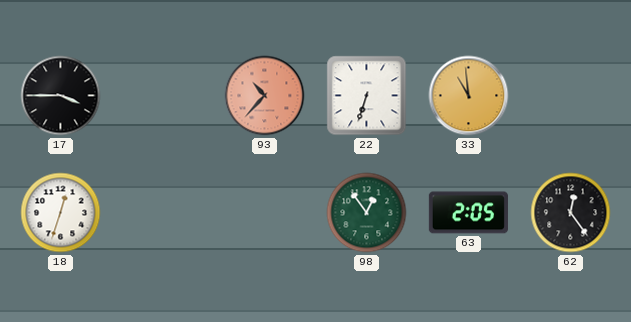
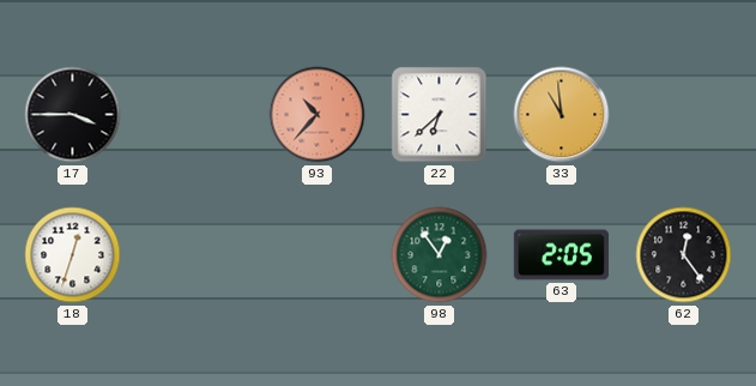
22: 6:33 -> 6:38
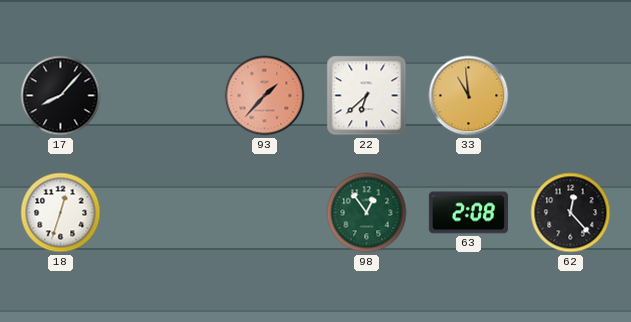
17: 3:45 -> 8:07
93: 10:37 -> 1:37
63: 2:05 -> 2:08
62: 12:24 -> 12:23
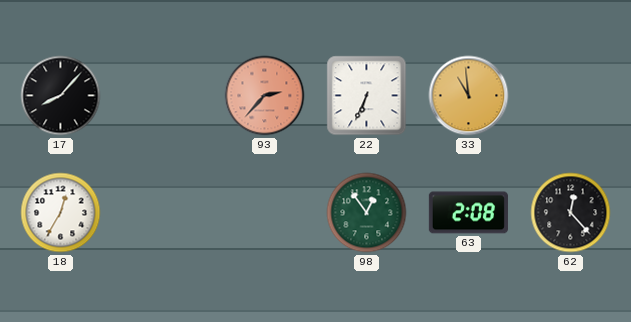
93: 1:37 -> 2:37
22: 6:38 -> 6:34
18: 12:33 -> 12:35
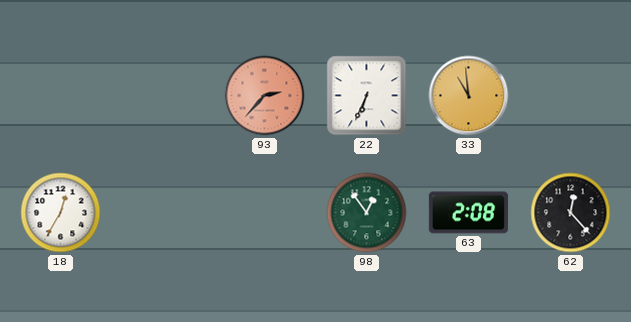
17: 8:07 -> none
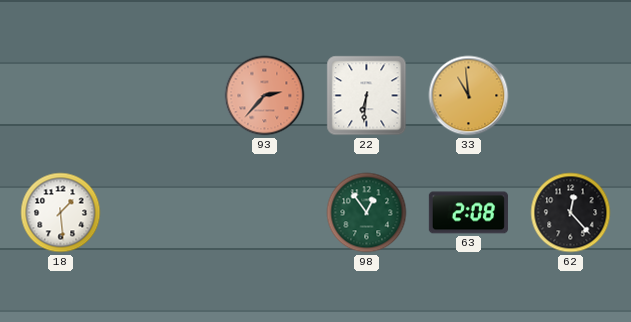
22: 6:34 -> 6:31
18: 12:35 -> 1:29
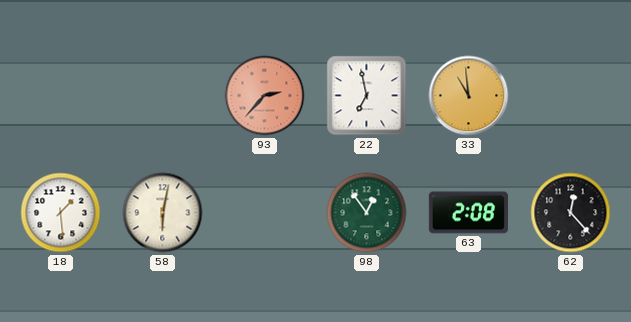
22: 6:31 -> 6:58
58: none -> 6:02
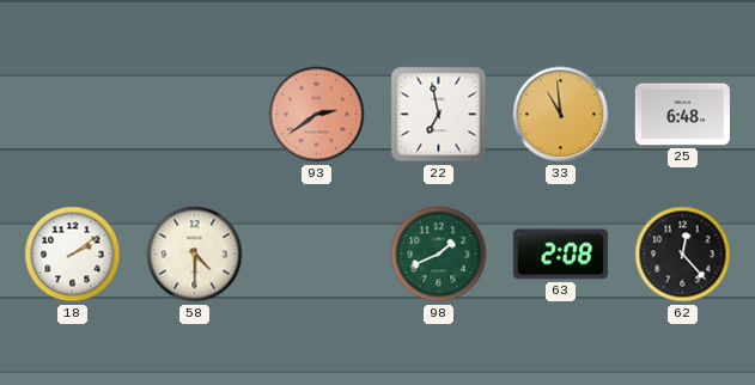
93: 2:37 -> 2:39
25: none -> 6:48
18: 1:29 -> 2:09
58: 6:02 -> 4:30
98: 12:54 -> 1:41
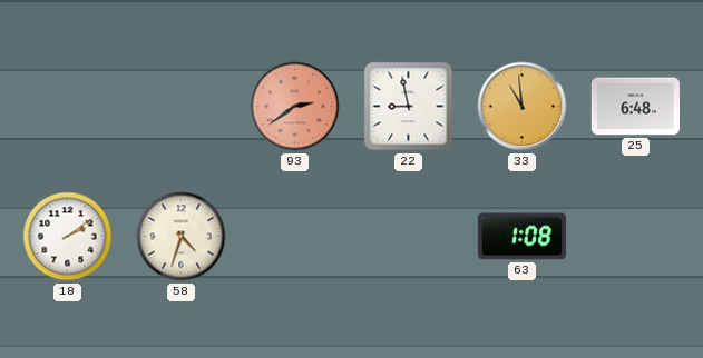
22: 6:58 -> 8:58
58: 4:30 -> 4:33
98: 1:41 -> none
63: 2:08 -> 1:08
62: 12:23 -> none
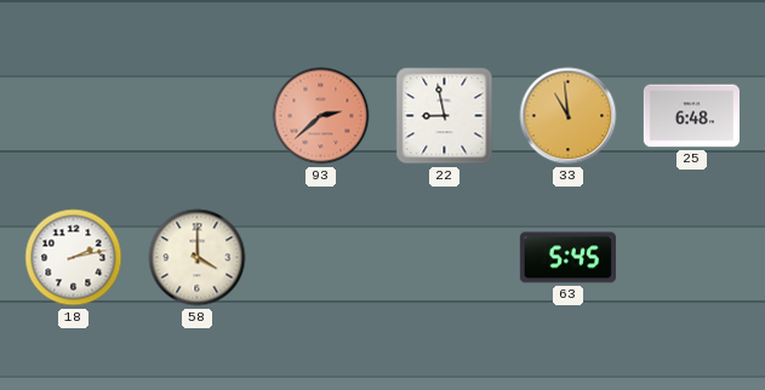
93: 2:39 -> 2:38
18: 2:09 -> 2:13
58: 4:33 -> 4:00
63: 1:08 -> 5:45
